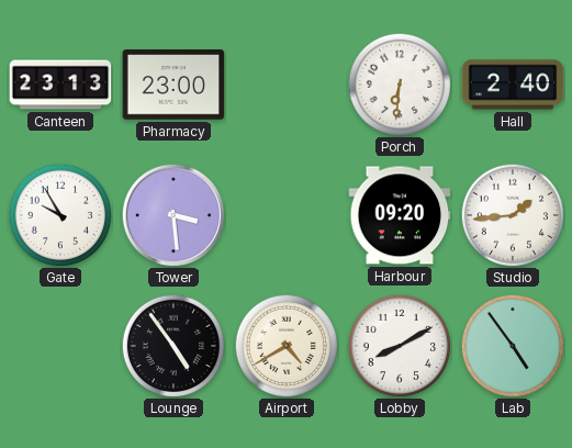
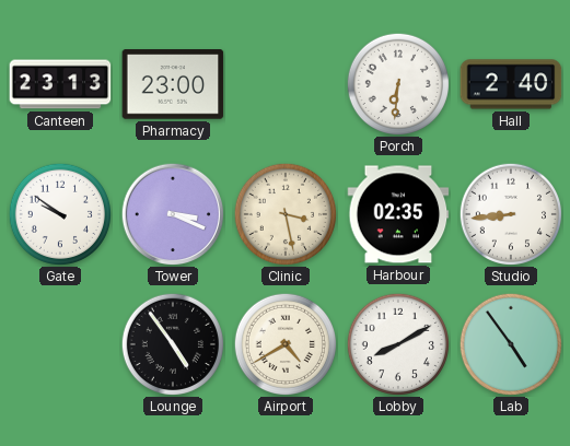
Gate: 9:55 -> 9:51
Tower: 3:29 -> 3:19
Clinic: none -> 3:28
Harbour: 09:20 -> 02:35
Studio: 1:44 -> 8:44
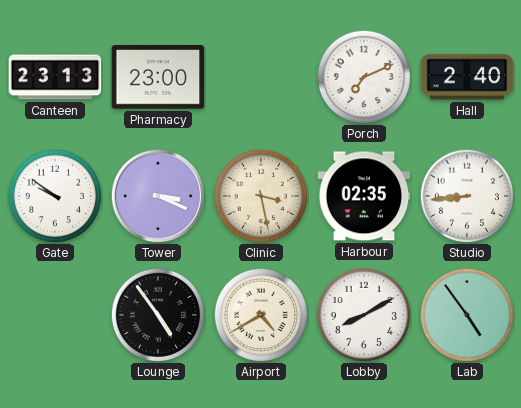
Porch: 6:31 -> 7:11
